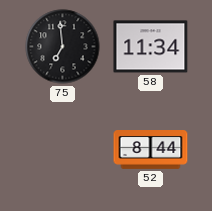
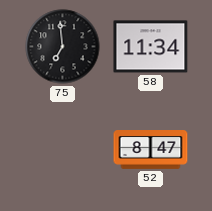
52: 8:44 -> 8:47
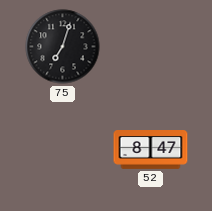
75: 6:59 -> 7:03
58: 11:34 -> none
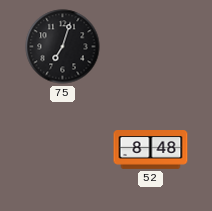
52: 8:47 -> 8:48
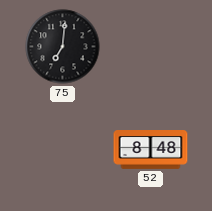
75: 7:03 -> 7:01
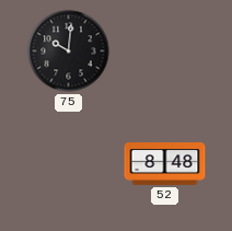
75: 7:01 -> 10:01
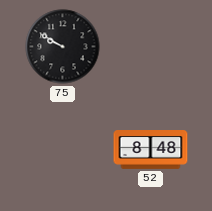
75: 10:01 -> 9:50
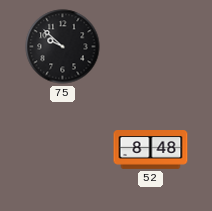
75: 9:50 -> 9:52
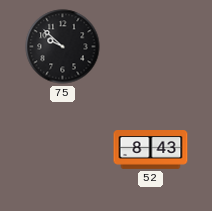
52: 8:48 -> 8:43
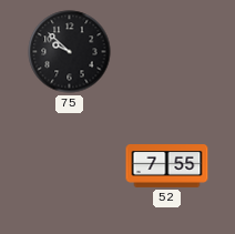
52: 8:43 -> 7:55
